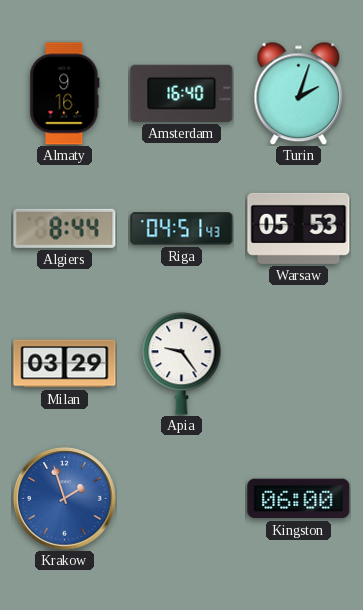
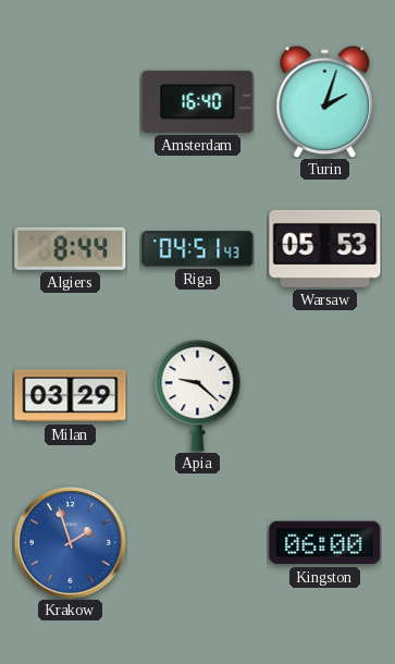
Almaty: 9:16 -> none
Apia: 9:24 -> 9:22
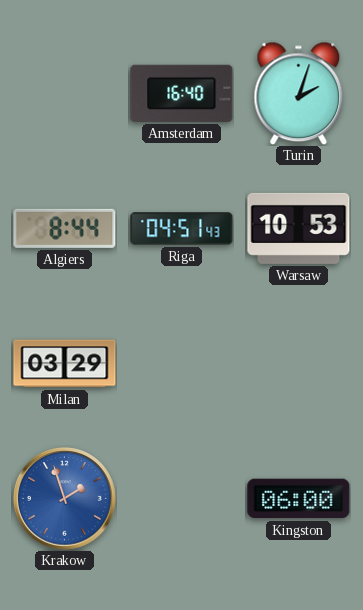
Warsaw: 05:53 -> 10:53
Apia: 9:22 -> none
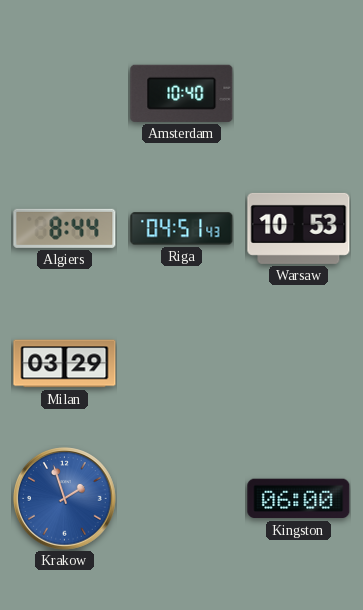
Amsterdam: 16:40 -> 10:40
Turin: 2:03 -> none
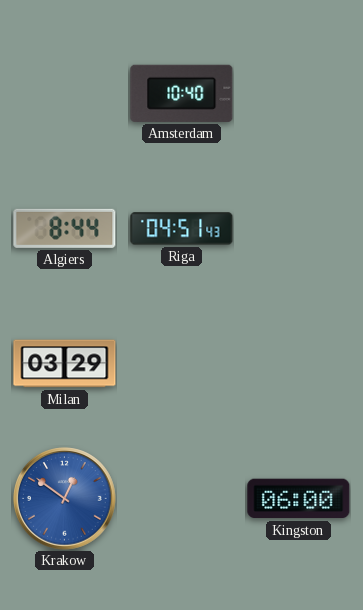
Warsaw: 10:53 -> none
Krakow: 1:57 -> 12:51
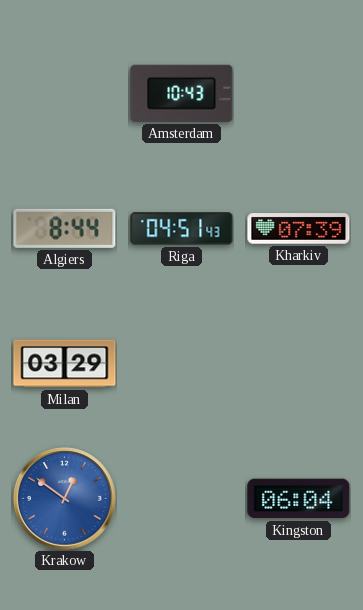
Amsterdam: 10:40 -> 10:43
Kharkiv: none -> 07:39
Kingston: 06:00 -> 06:04
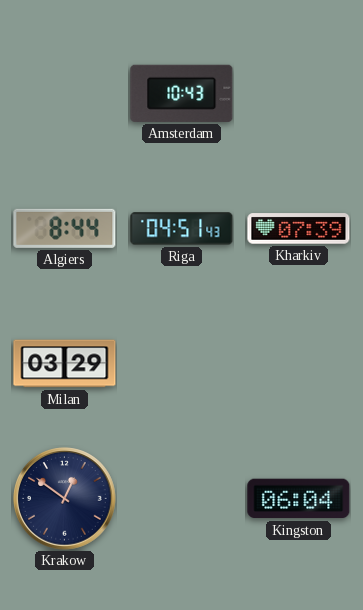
Krakow dial: blue -> navy
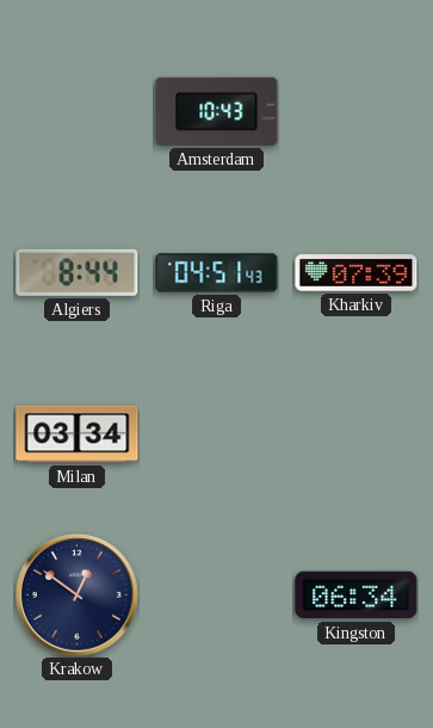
Milan: 03:29 -> 03:34
Kingston: 06:04 -> 06:34
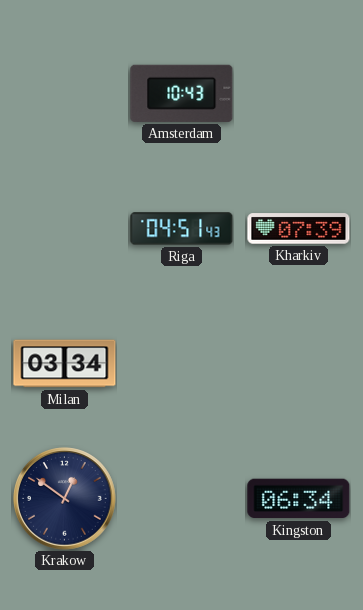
Algiers: 8:44 -> none
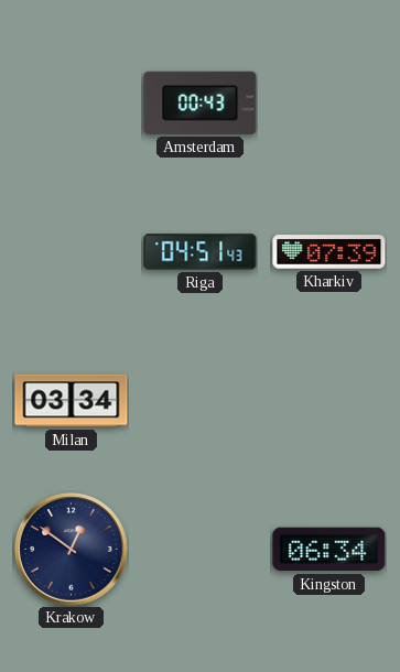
Amsterdam: 10:43 -> 00:43
